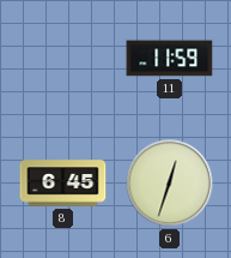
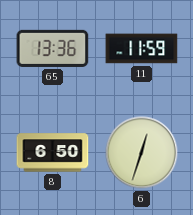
65: none -> 13:36
8: 6:45 -> 6:50
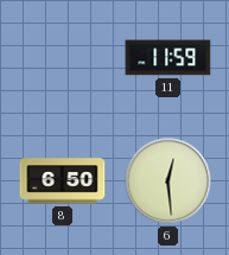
65: 13:36 -> none
6: 12:33 -> 12:29
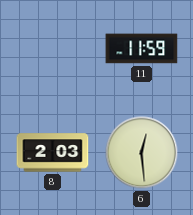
8: 6:50 -> 2:03
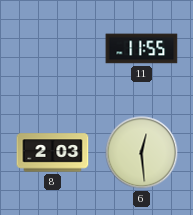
11: 11:59 -> 11:55
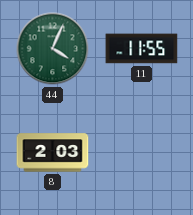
44: none -> 4:04
6: 12:29 -> none
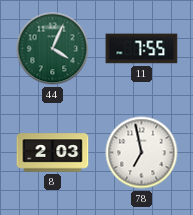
11: 11:55 -> 7:55
78: none -> 6:58
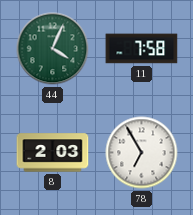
11: 7:55 -> 7:58
78: 6:58 -> 6:55
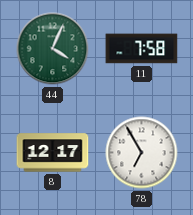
8: 2:03 -> 12:17
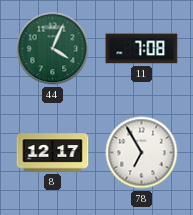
11: 7:58 -> 7:08
